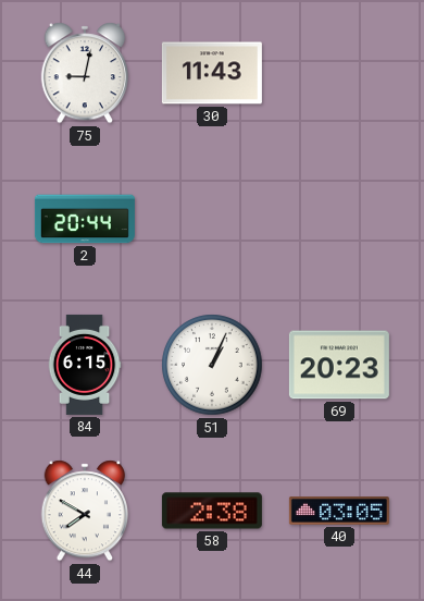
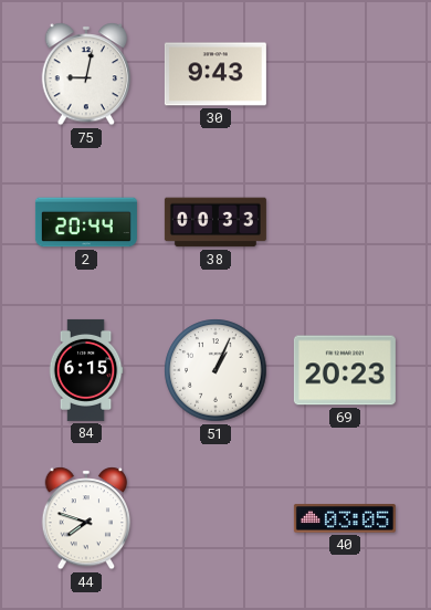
30: 11:43 -> 9:43
38: none -> 00:33
44: 7:50 -> 7:48
58: 2:38 -> none
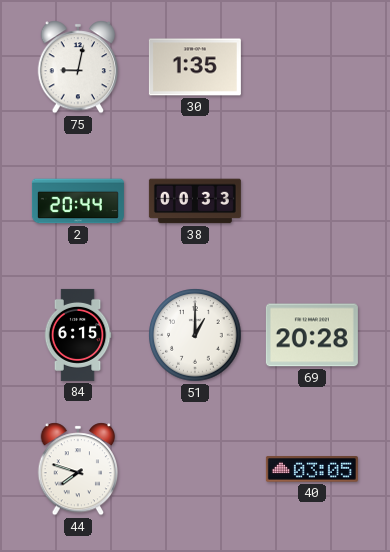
30: 9:43 -> 1:35
51: 1:04 -> 1:00
69: 20:23 -> 20:28
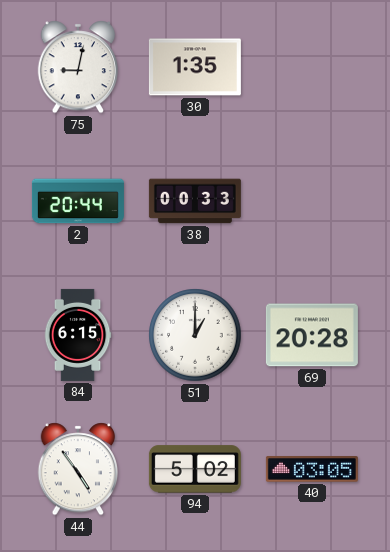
44: 7:48 -> 4:54
94: none -> 5:02
